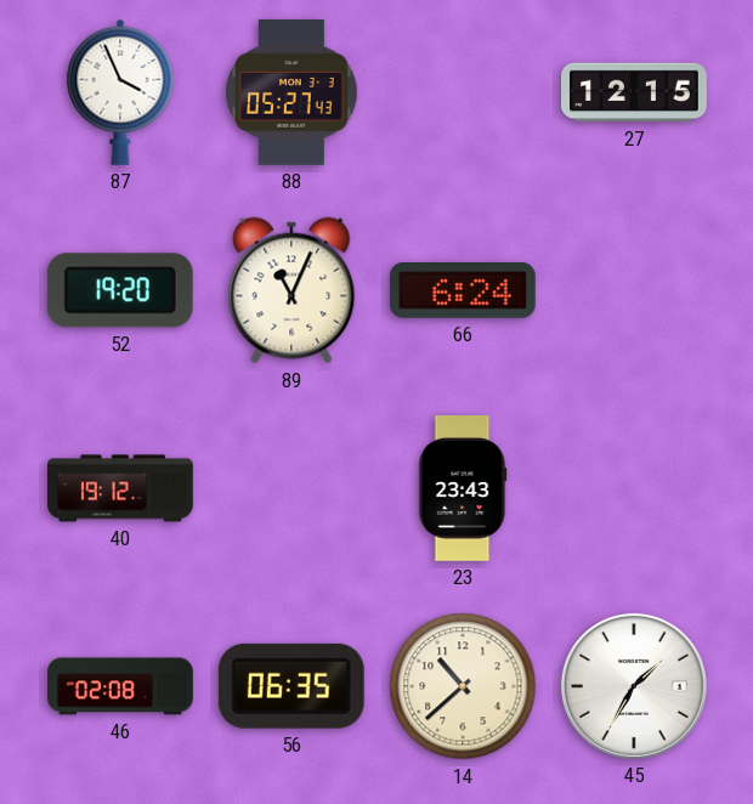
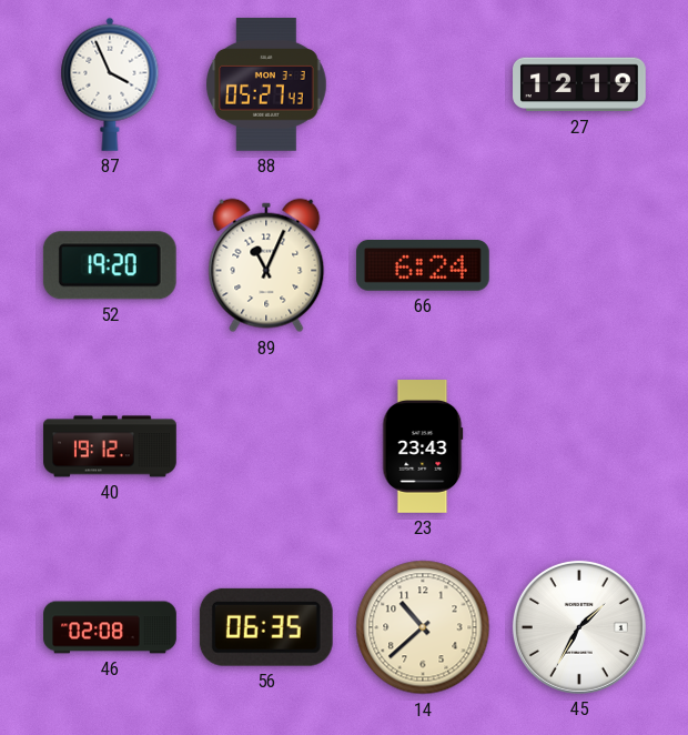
27: 12:15 -> 12:19
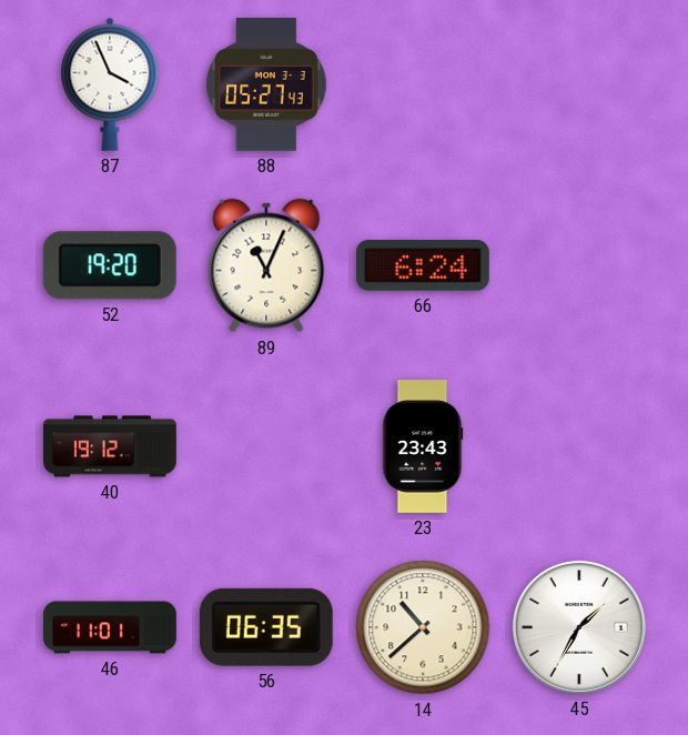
27: 12:19 -> none
46: 02:08 -> 11:01
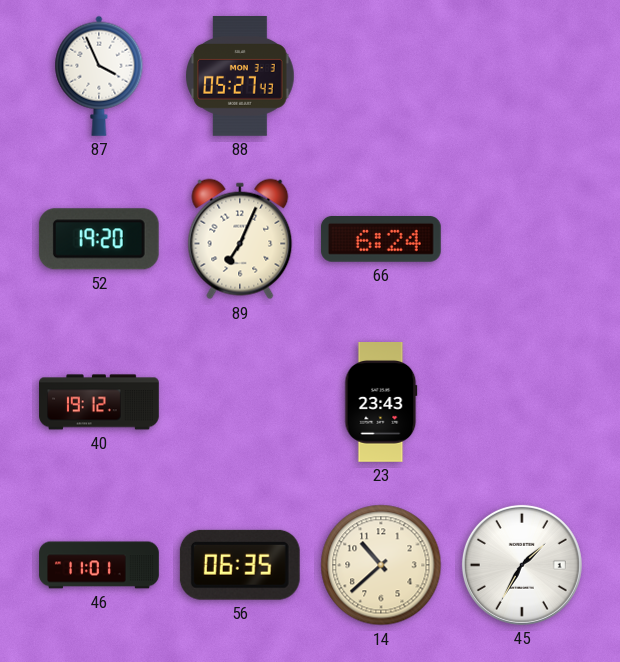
89: 11:04 -> 7:04
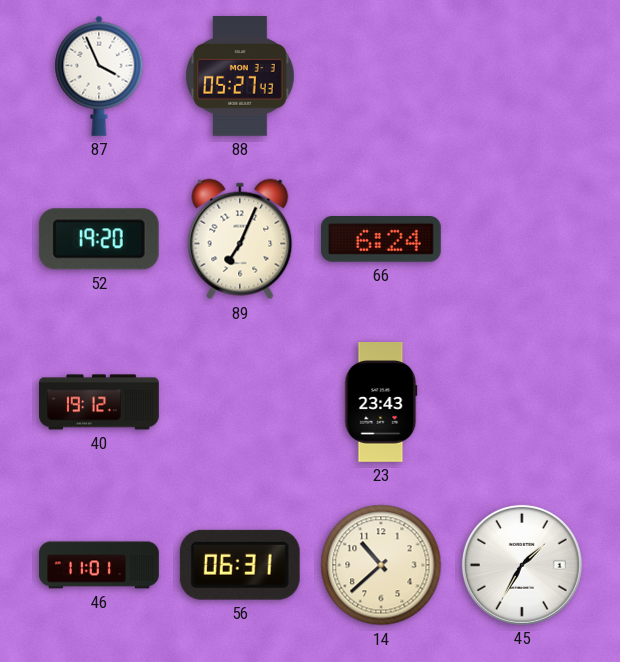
56: 06:35 -> 06:31
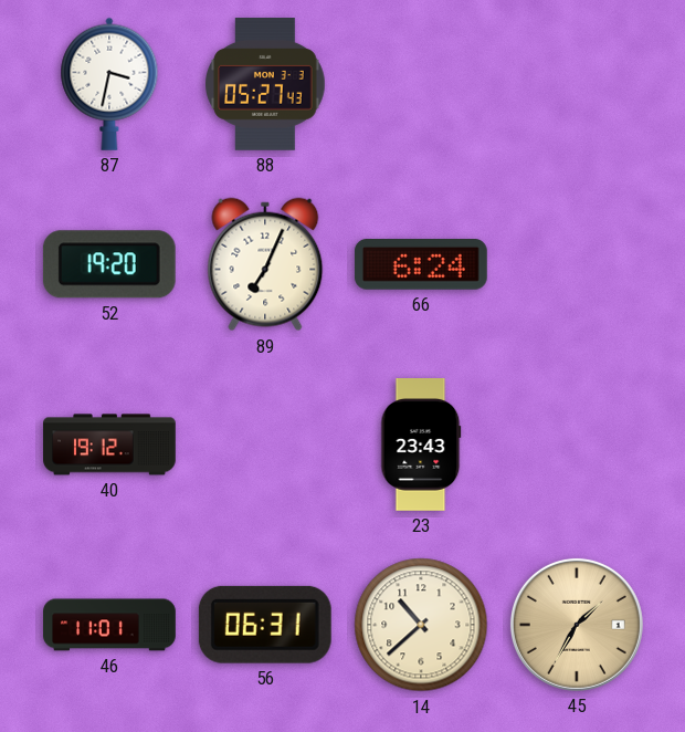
87: 3:56 -> 3:32
45 dial: white -> champagne
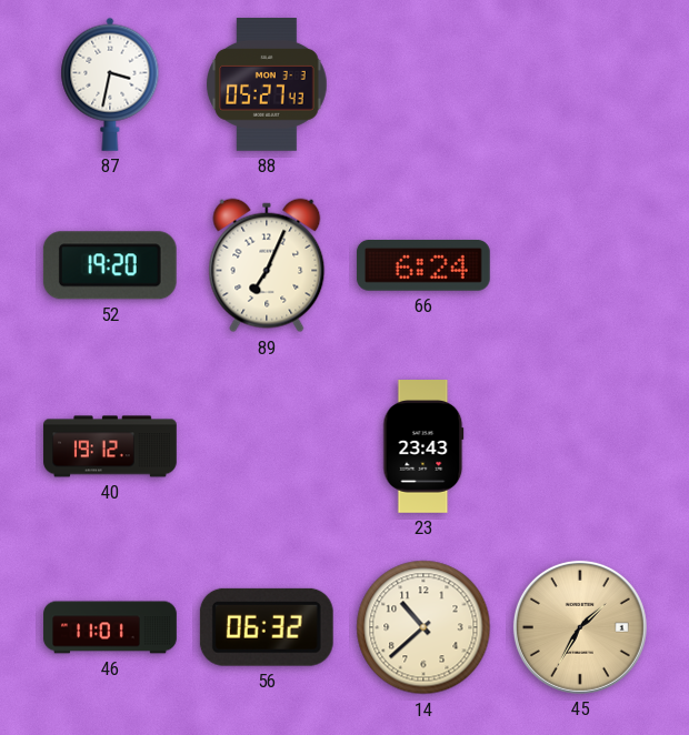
56: 06:31 -> 06:32
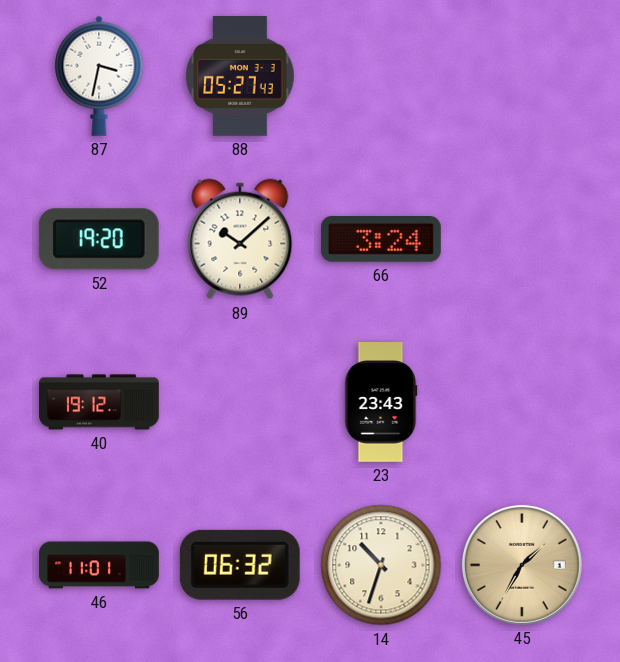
89: 7:04 -> 10:08
66: 6:24 -> 3:24
14: 10:38 -> 10:33
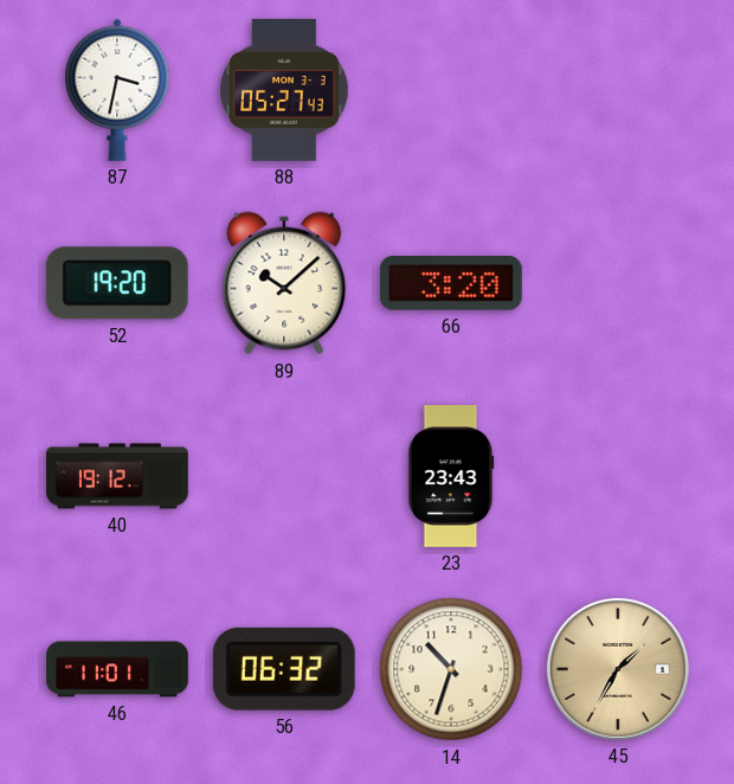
66: 3:24 -> 3:20
